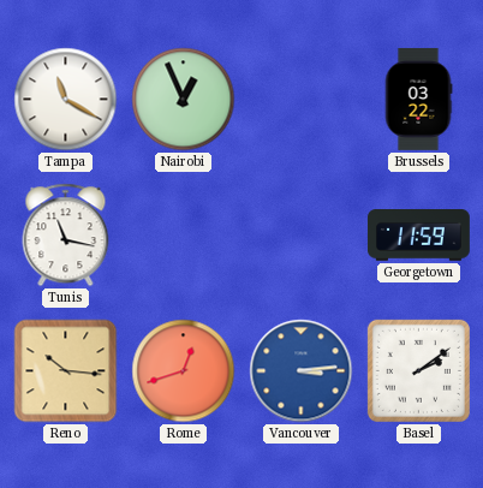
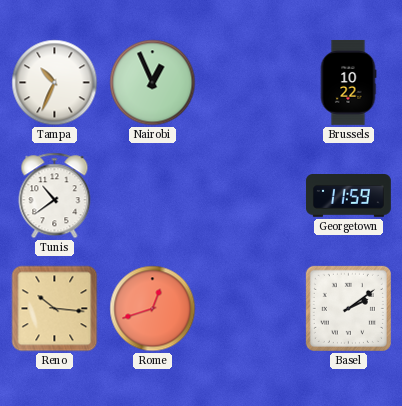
Tampa: 11:20 -> 10:34
Brussels: 03:22 -> 10:22
Tunis: 11:17 -> 10:39
Vancouver: 3:14 -> none
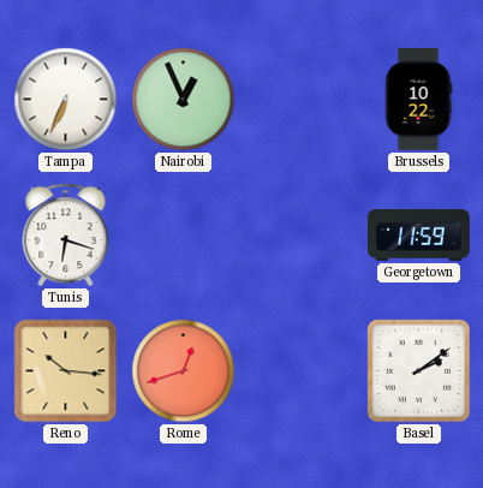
Tampa: 10:34 -> 6:34
Tunis: 10:39 -> 6:18
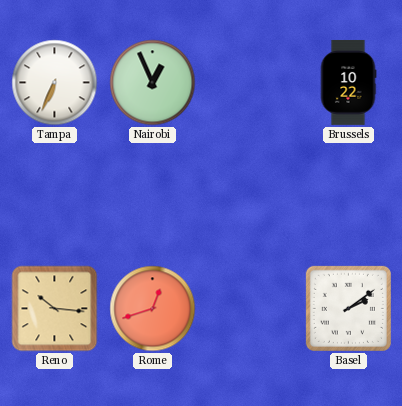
Tunis: 6:18 -> none
Georgetown: 11:59 -> none
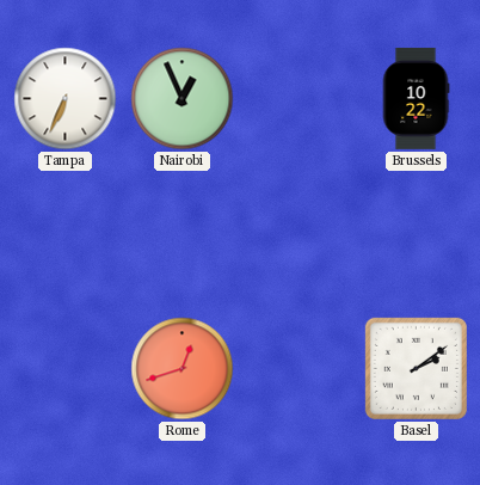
Reno: 10:16 -> none
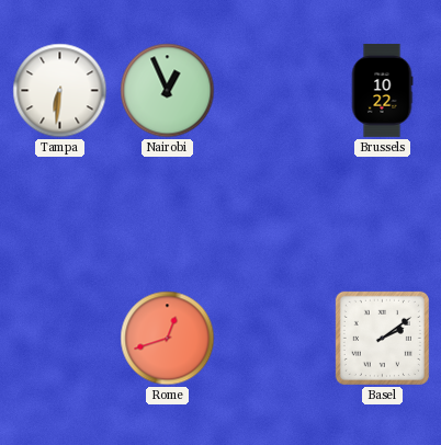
Tampa: 6:34 -> 6:31
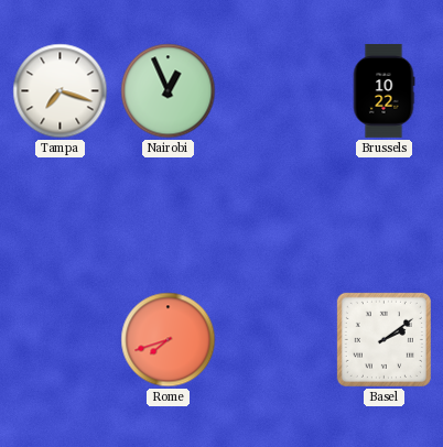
Tampa: 6:31 -> 7:18
Rome: 12:42 -> 7:42
